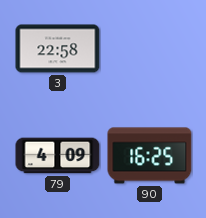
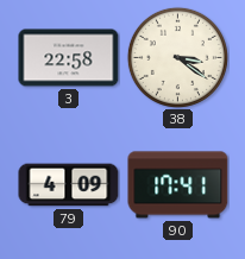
38: none -> 3:21
90: 16:25 -> 17:41
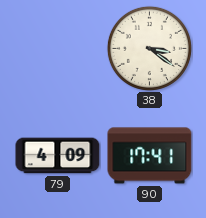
3: 22:58 -> none
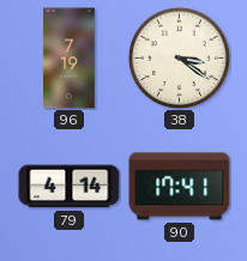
96: none -> 7:19
79: 4:09 -> 4:14
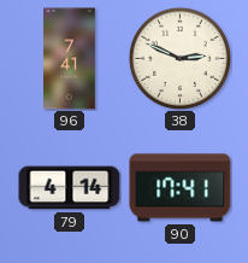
96: 7:19 -> 7:41
38: 3:21 -> 2:49
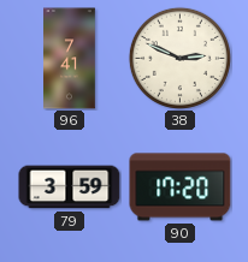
79: 4:14 -> 3:59
90: 17:41 -> 17:20
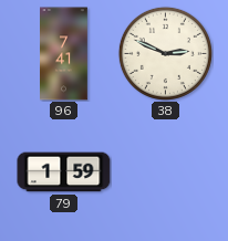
79: 3:59 -> 1:59
90: 17:20 -> none
